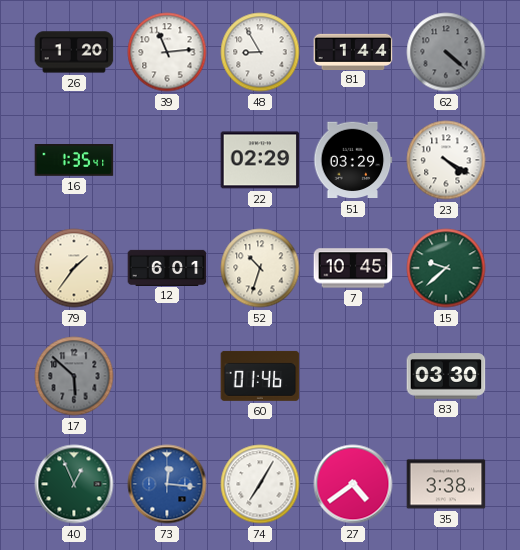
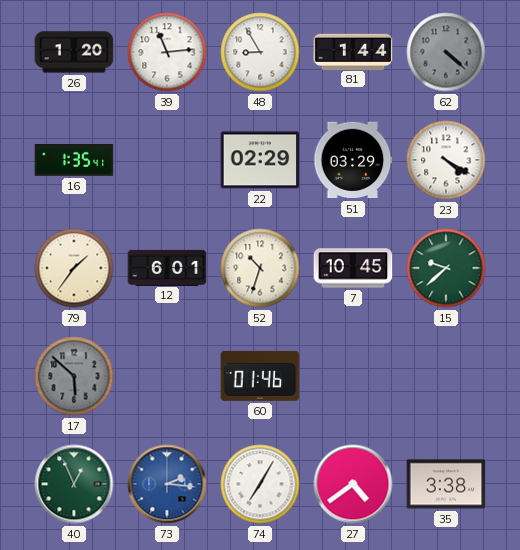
83: 03:30 -> none
73: 12:16 -> 2:16
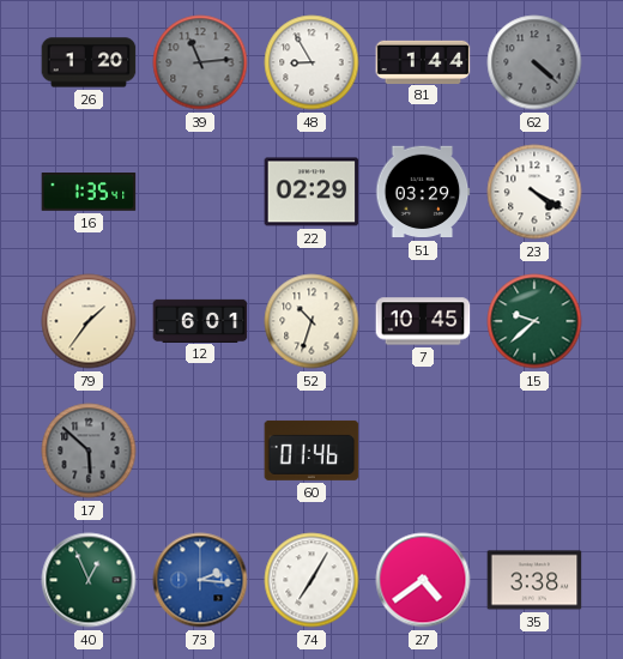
39 dial: white -> grey
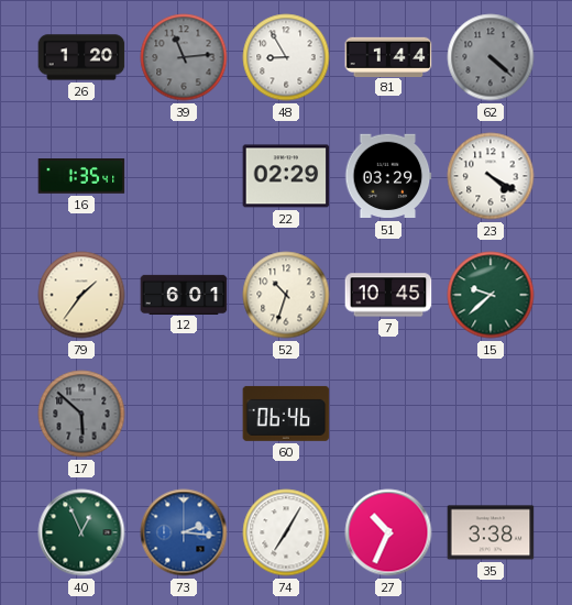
60: 01:46 -> 06:46
27: 4:39 -> 10:34
